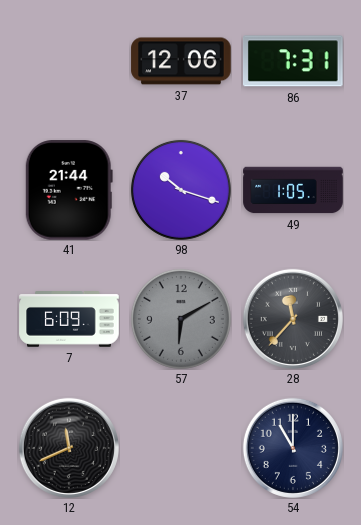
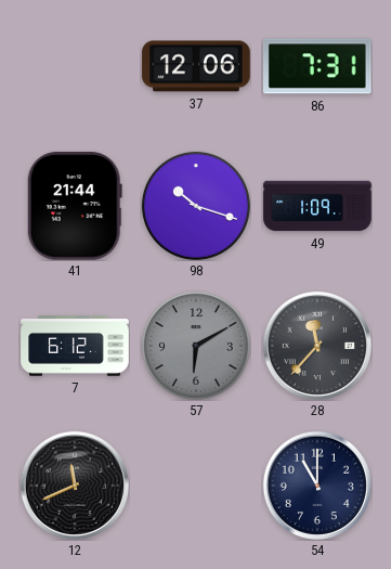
49: 1:05 -> 1:09
7: 6:09 -> 6:12
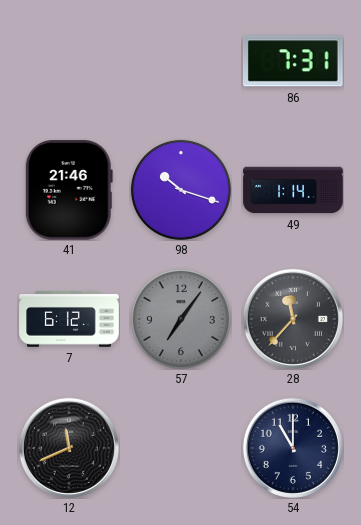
37: 12:06 -> none
41: 21:44 -> 21:46
49: 1:09 -> 1:14
57: 6:10 -> 7:06
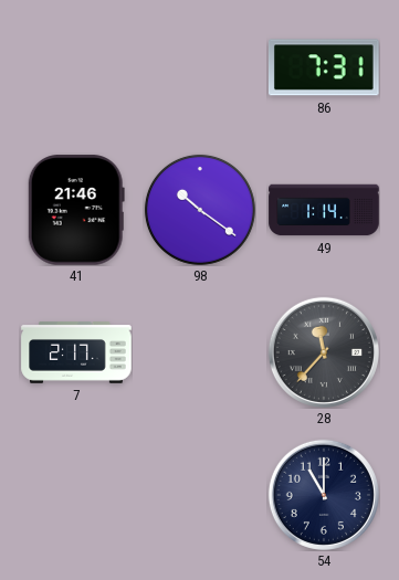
98: 10:18 -> 10:21
7: 6:12 -> 2:17
57: 7:06 -> none
12: 11:41 -> none
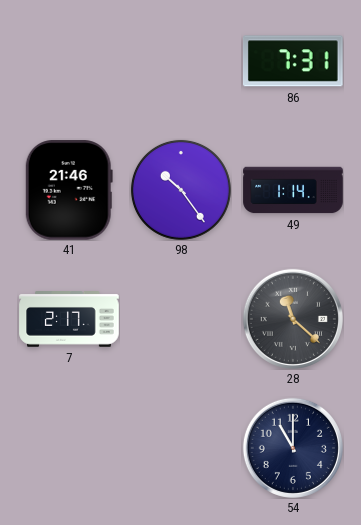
98: 10:21 -> 10:24
28: 11:37 -> 11:22
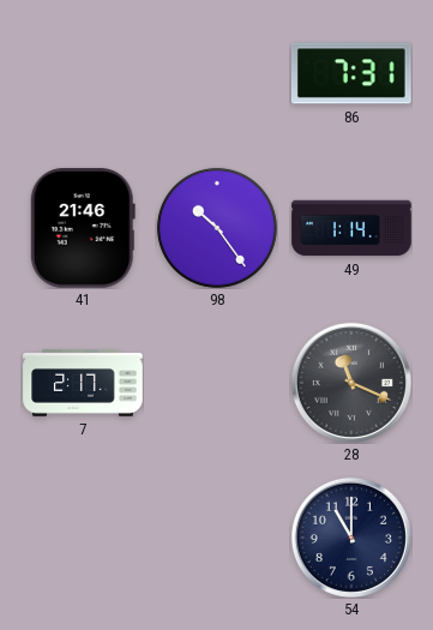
28: 11:22 -> 11:19
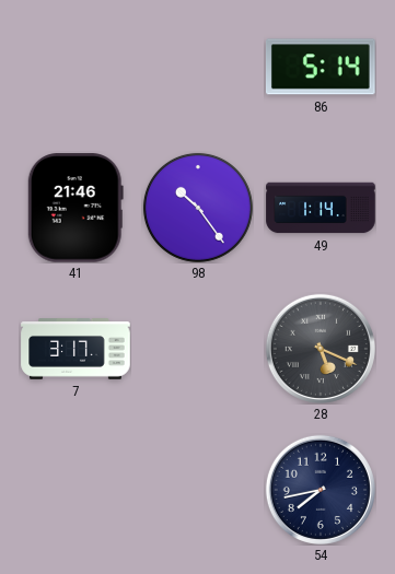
86: 7:31 -> 5:14
7: 2:17 -> 3:17
28: 11:19 -> 5:19
54: 11:00 -> 7:43
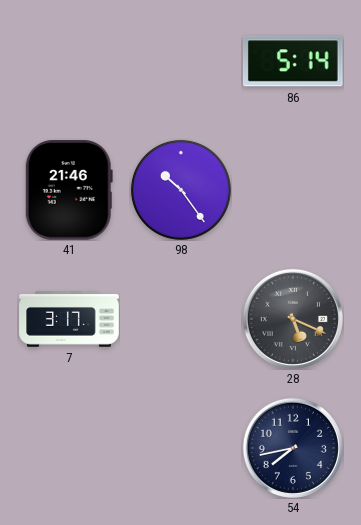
49: 1:14 -> none
